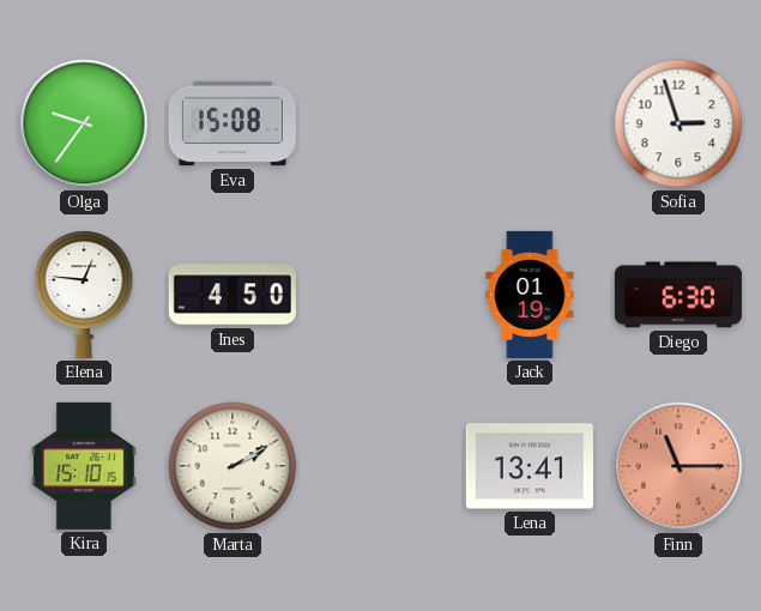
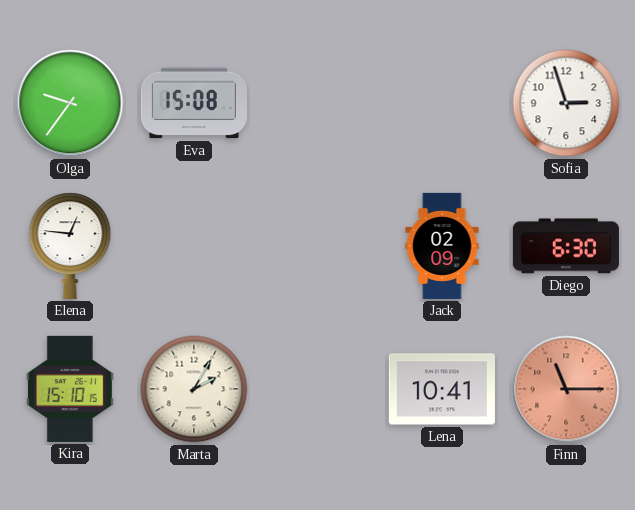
Ines: 4:50 -> none
Jack: 01:19 -> 02:09
Marta: 2:10 -> 2:05
Lena: 13:41 -> 10:41
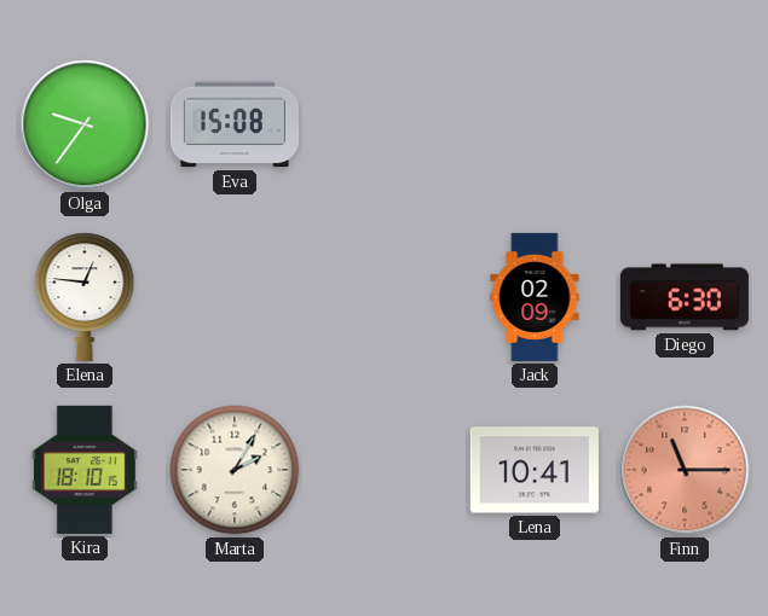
Sofia: 2:57 -> none
Kira: 15:10 -> 18:10
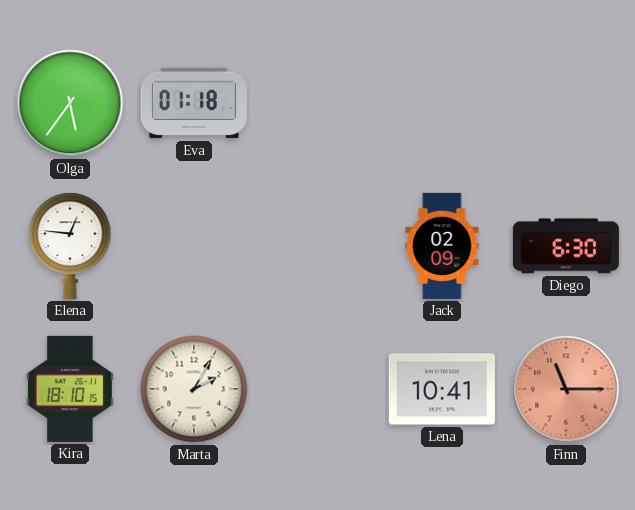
Olga: 9:36 -> 5:36
Eva: 15:08 -> 01:18
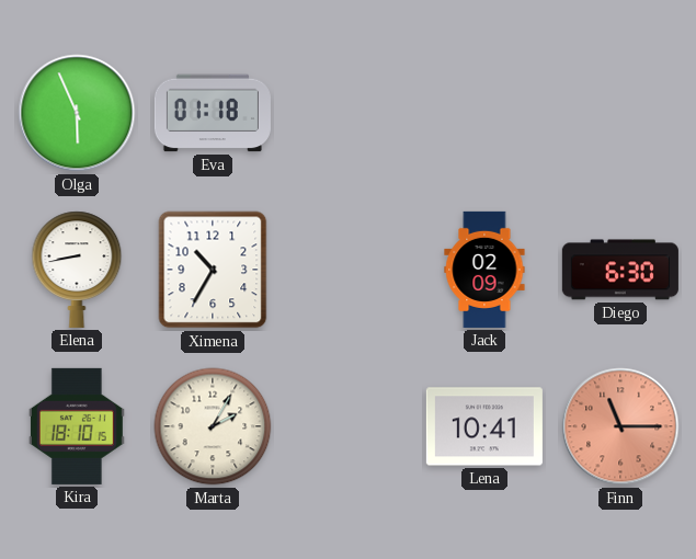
Olga: 5:36 -> 5:56
Elena: 12:46 -> 8:43
Ximena: none -> 10:35
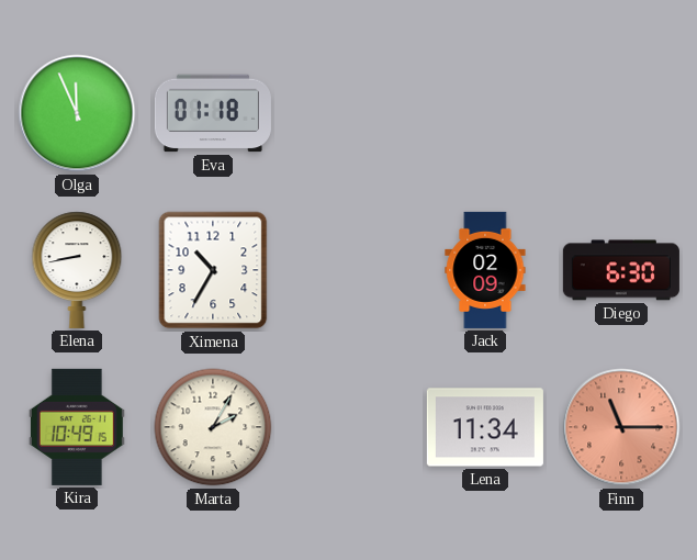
Olga: 5:56 -> 11:56
Kira: 18:10 -> 10:49
Lena: 10:41 -> 11:34
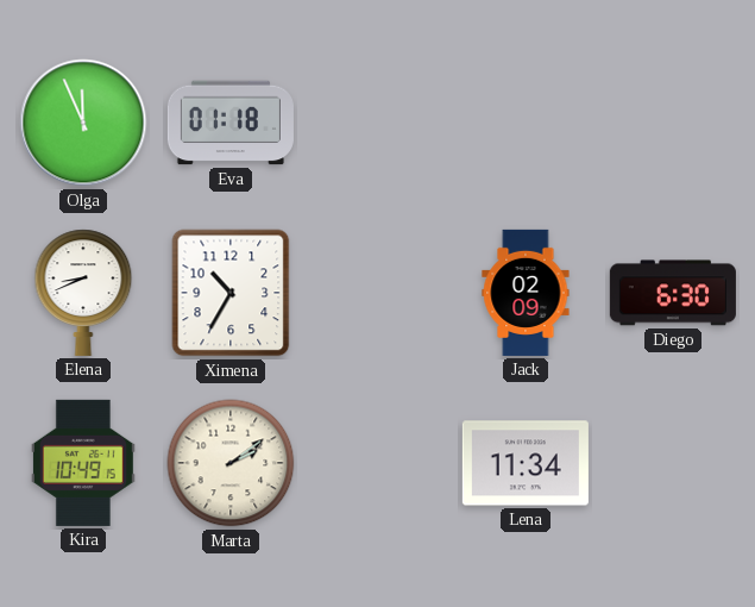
Elena: 8:43 -> 8:41
Marta: 2:05 -> 2:09
Finn: 11:15 -> none
